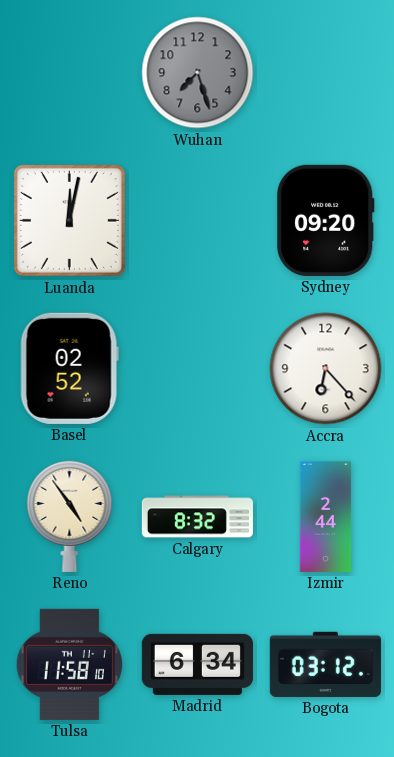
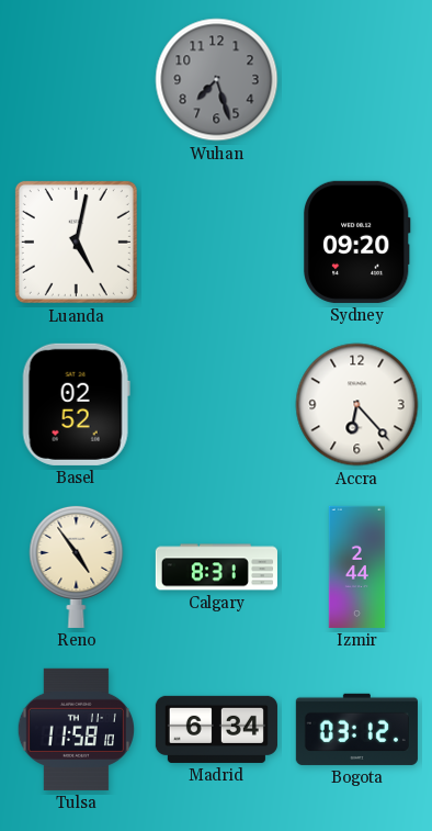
Luanda: 12:02 -> 5:02
Calgary: 8:32 -> 8:31
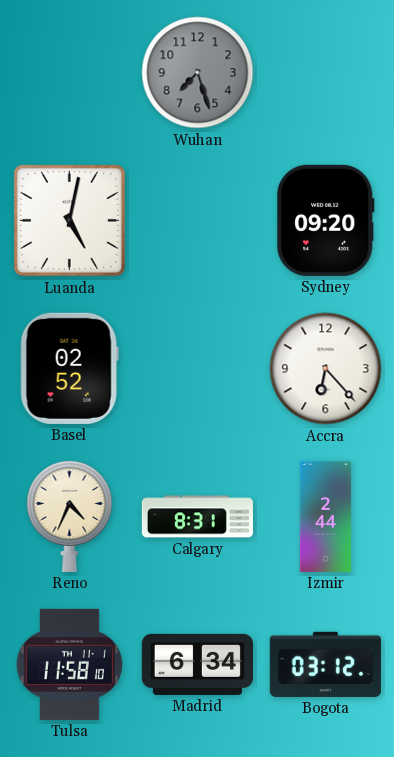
Reno: 4:54 -> 4:34
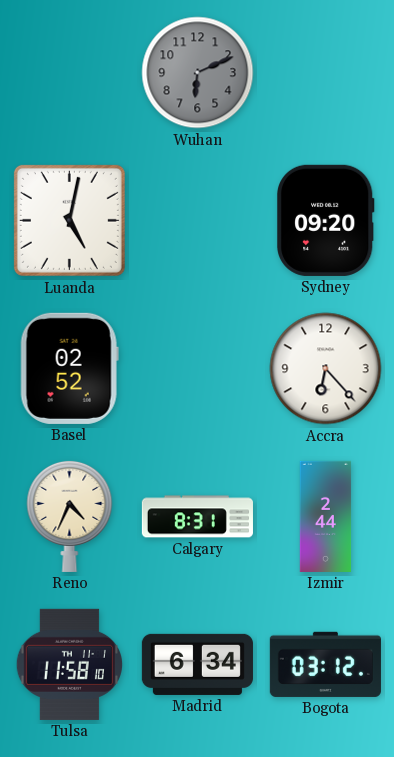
Wuhan: 7:27 -> 6:11
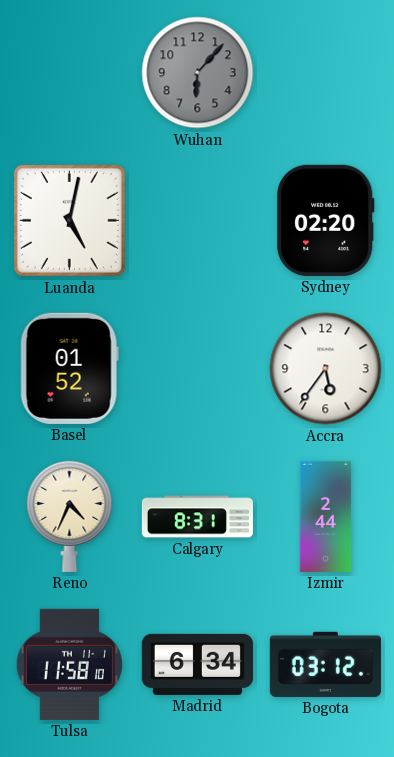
Wuhan: 6:11 -> 6:07
Sydney: 09:20 -> 02:20
Basel: 02:52 -> 01:52
Accra: 6:23 -> 5:36
